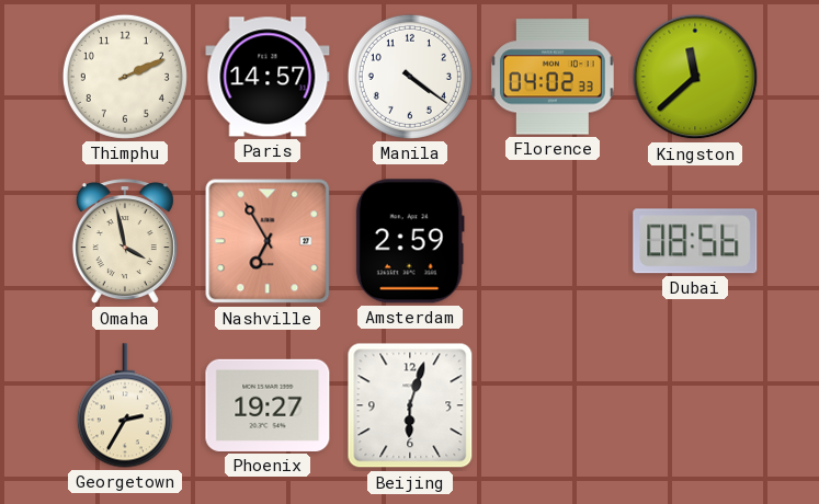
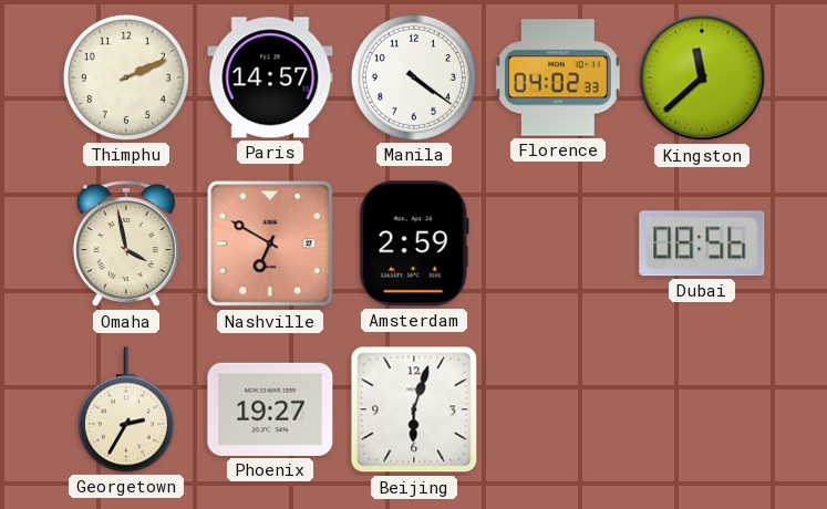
Nashville: 6:55 -> 6:50
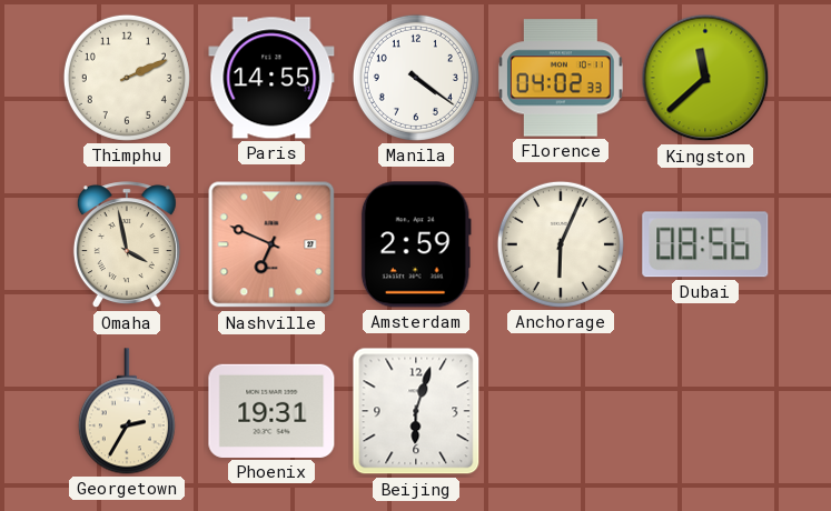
Paris: 14:57 -> 14:55
Nashville: 6:50 -> 6:49
Anchorage: none -> 6:04
Phoenix: 19:27 -> 19:31
